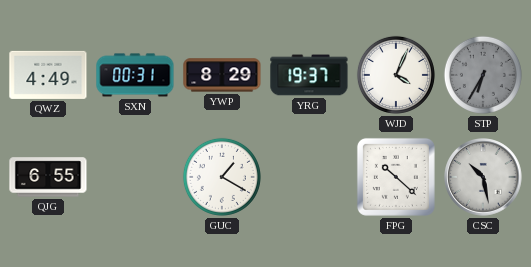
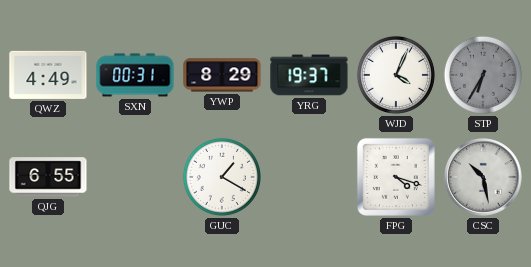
FPG: 10:22 -> 4:18
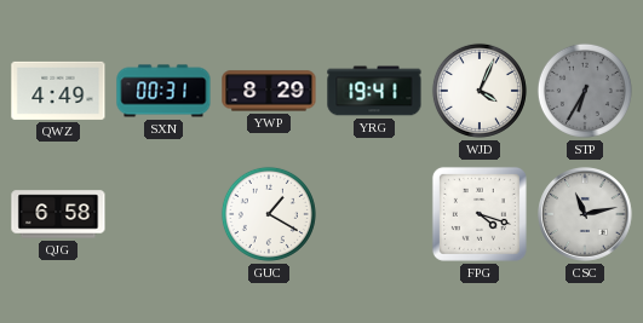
YRG: 19:37 -> 19:41
QJG: 6:55 -> 6:58
CSC: 10:28 -> 11:13
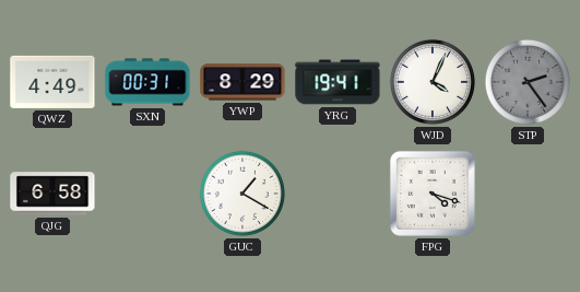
STP: 6:35 -> 2:24
CSC: 11:13 -> none
